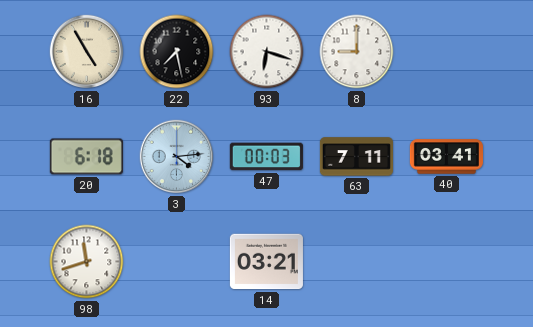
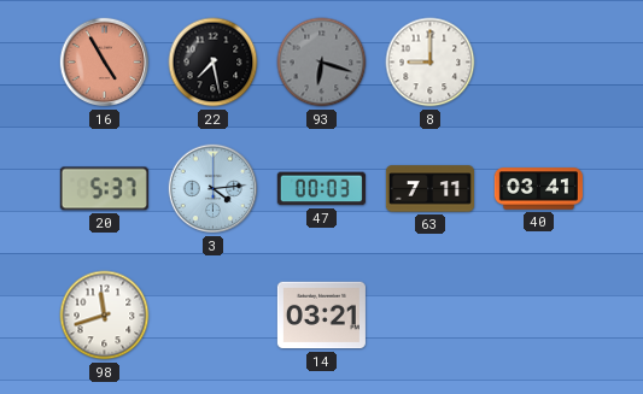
16 dial: cream -> salmon
93 dial: white -> grey
20: 6:18 -> 5:37
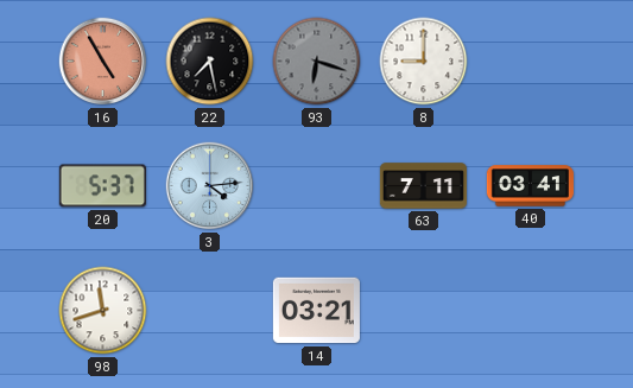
47: 00:03 -> none
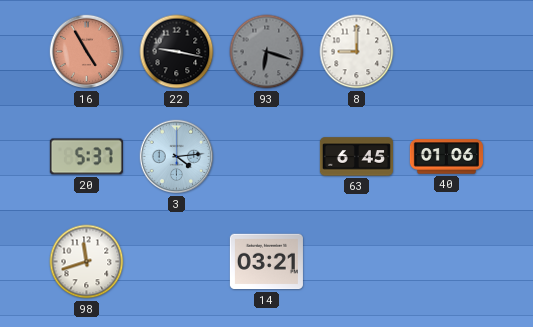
22: 7:28 -> 9:17
63: 7:11 -> 6:45
40: 03:41 -> 01:06
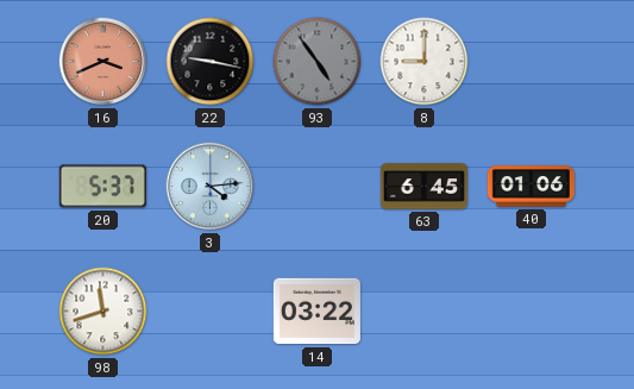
16: 4:55 -> 3:41
93: 6:18 -> 4:54
14: 03:21 -> 03:22
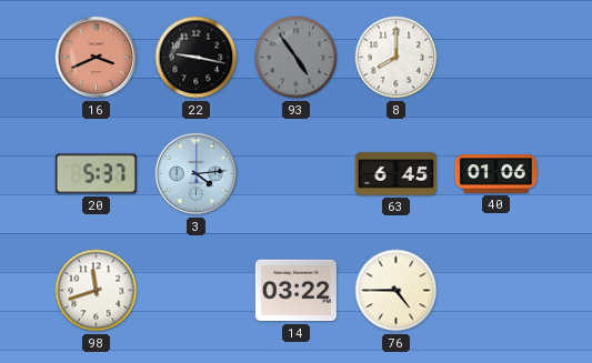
8: 9:00 -> 8:00
76: none -> 4:45
